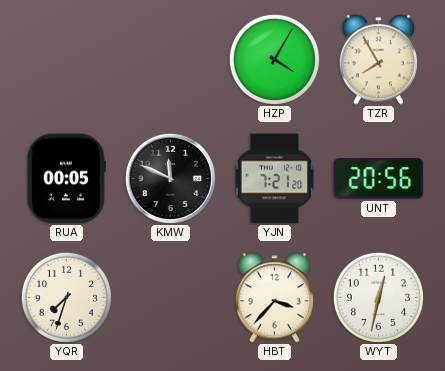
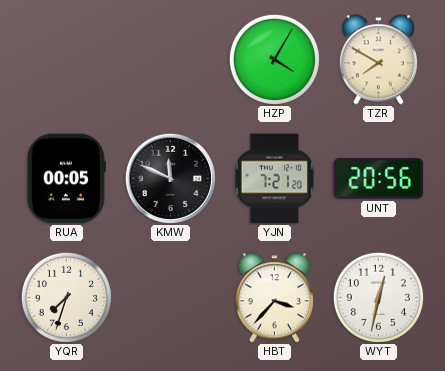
TZR: 7:55 -> 7:50
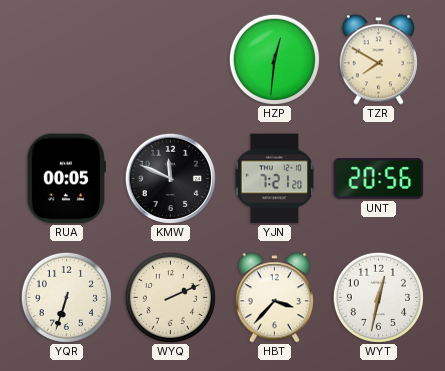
HZP: 4:05 -> 12:31
YQR: 7:33 -> 6:33
WYQ: none -> 2:11
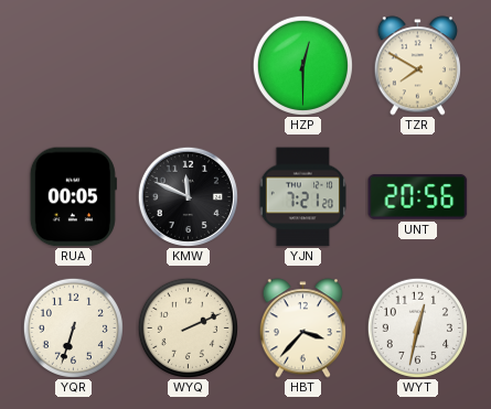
HZP: 12:31 -> 12:30
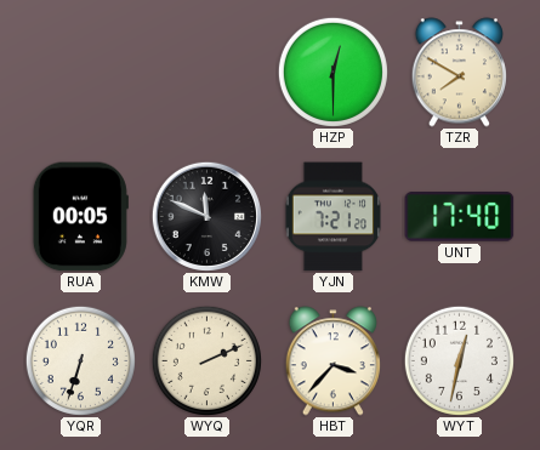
UNT: 20:56 -> 17:40
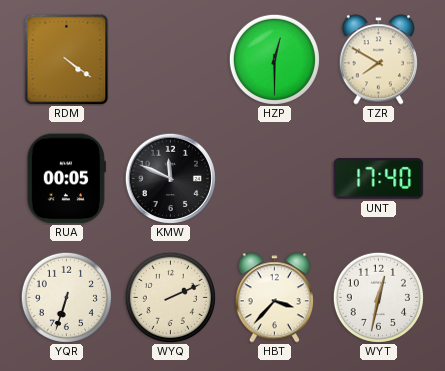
RDM: none -> 4:21
YJN: 7:21 -> none
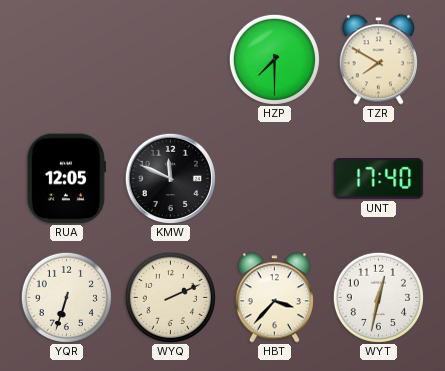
RDM: 4:21 -> none
HZP: 12:30 -> 7:30
RUA: 00:05 -> 12:05
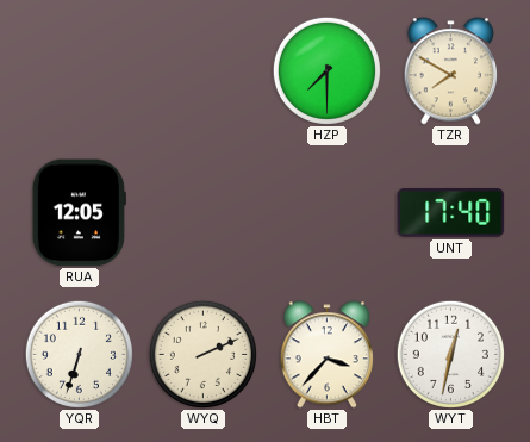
KMW: 11:49 -> none
